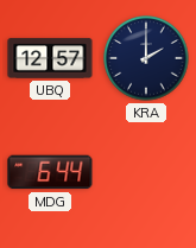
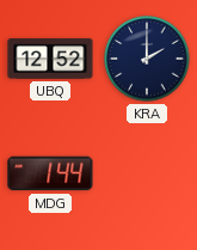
UBQ: 12:57 -> 12:52
MDG: 6:44 -> 1:44
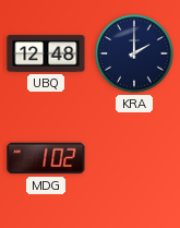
UBQ: 12:52 -> 12:48
MDG: 1:44 -> 1:02
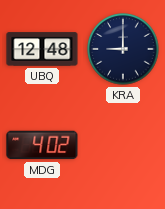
KRA: 2:00 -> 9:00
MDG: 1:02 -> 4:02
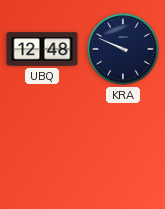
KRA: 9:00 -> 9:49
MDG: 4:02 -> none
